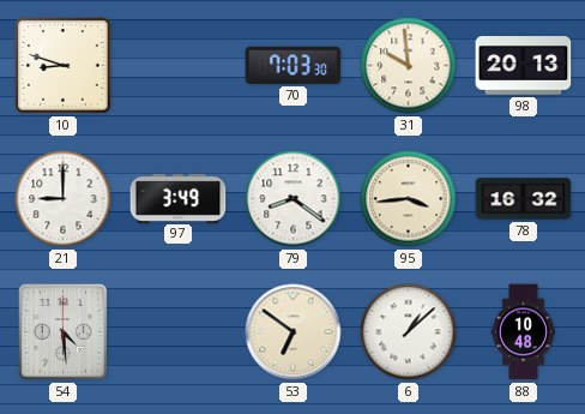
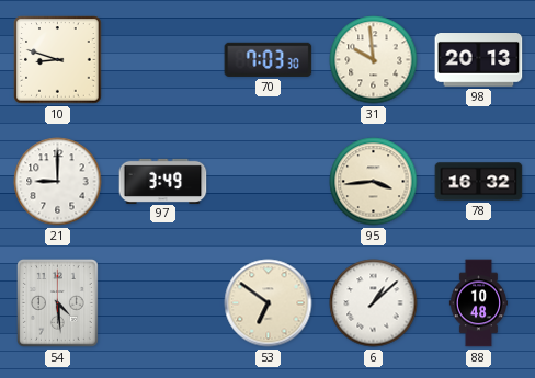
79: 8:21 -> none
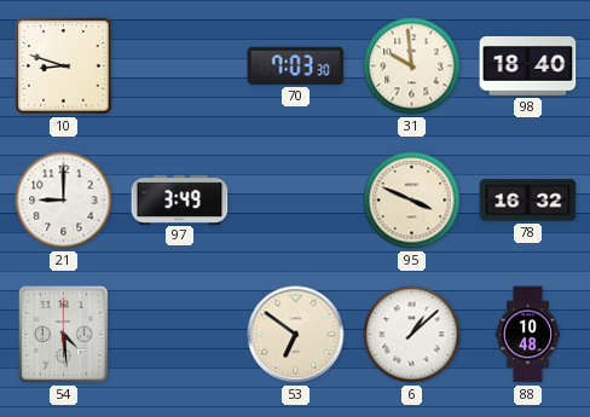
98: 20:13 -> 18:40
95: 3:44 -> 3:49
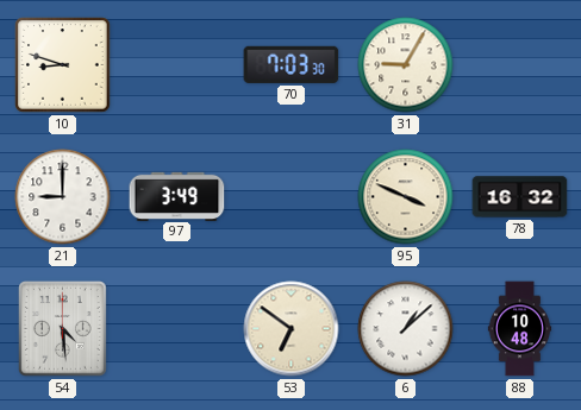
31: 9:59 -> 9:05
98: 18:40 -> none
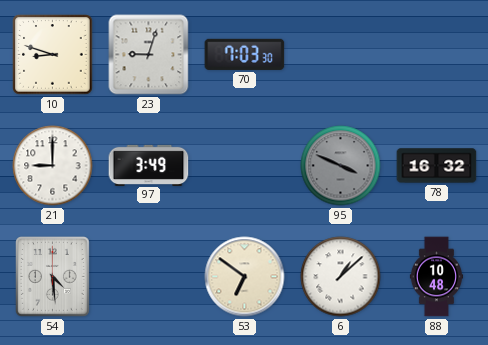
23: none -> 9:03
31: 9:05 -> none
95 dial: cream -> grey
